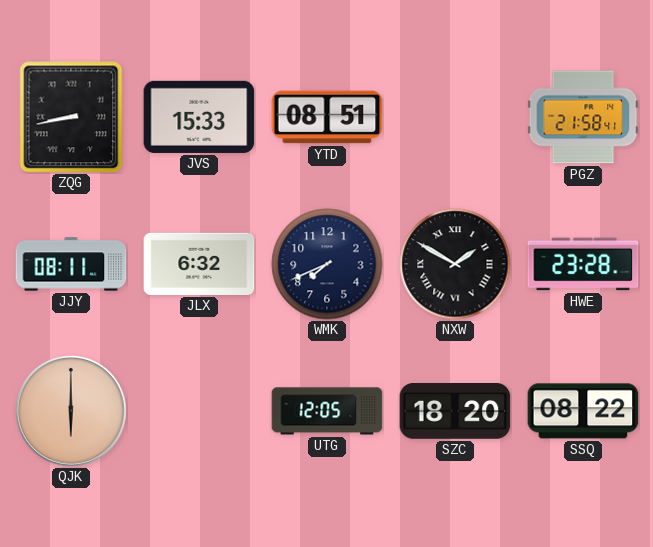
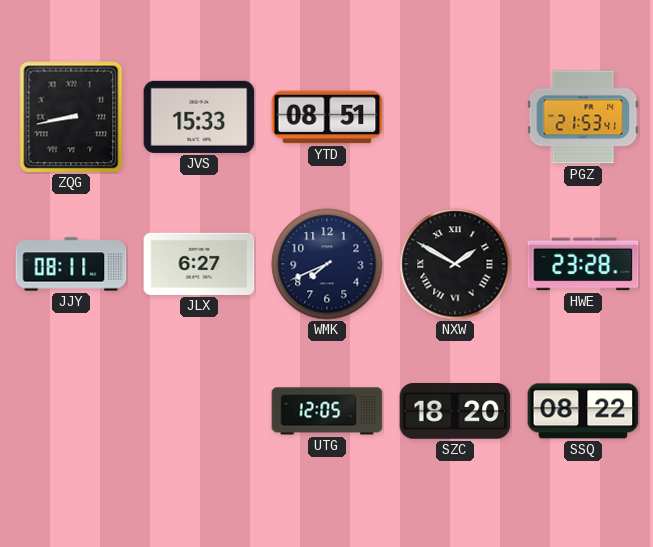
PGZ: 21:58 -> 21:53
JLX: 6:32 -> 6:27
QJK: 6:00 -> none
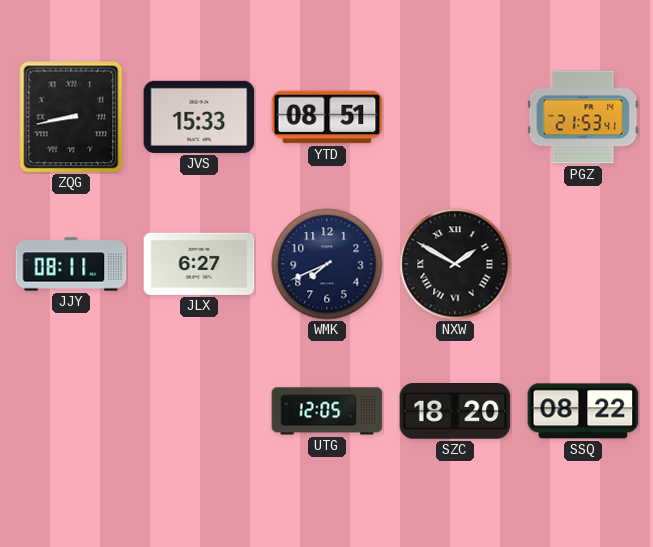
HWE: 23:28 -> none
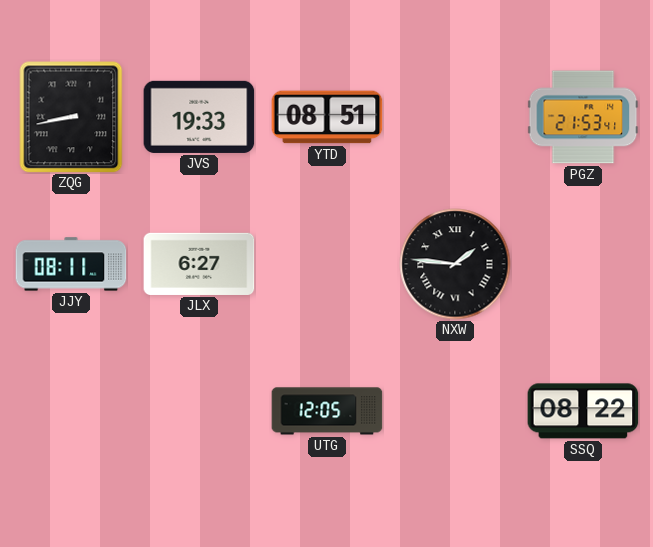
JVS: 15:33 -> 19:33
WMK: 7:41 -> none
NXW: 1:50 -> 1:46
SZC: 18:20 -> none
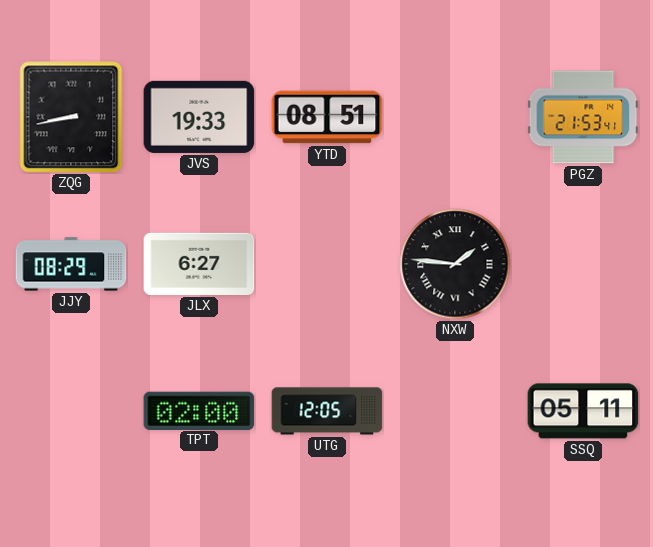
JJY: 08:11 -> 08:29
TPT: none -> 02:00
SSQ: 08:22 -> 05:11
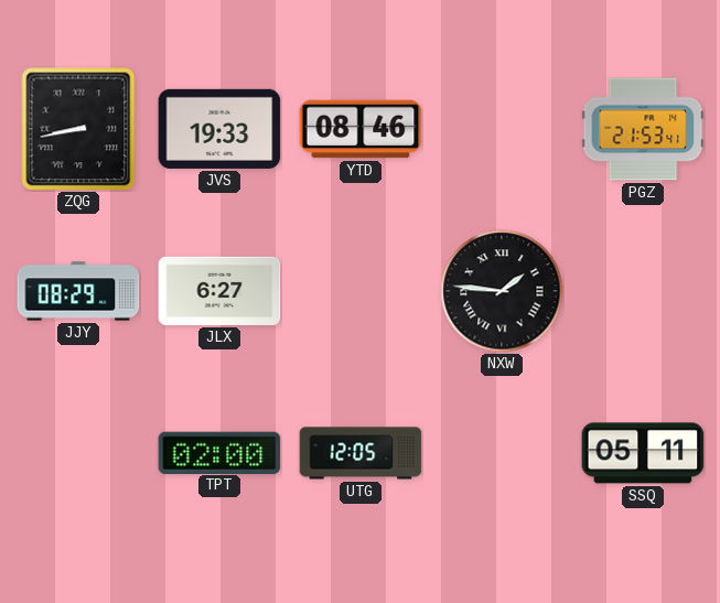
YTD: 08:51 -> 08:46
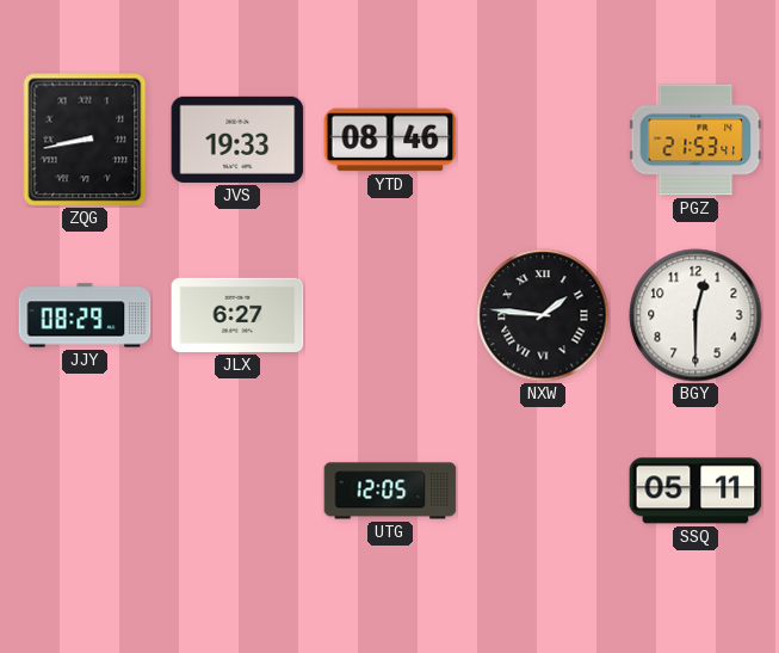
BGY: none -> 12:30
TPT: 02:00 -> none
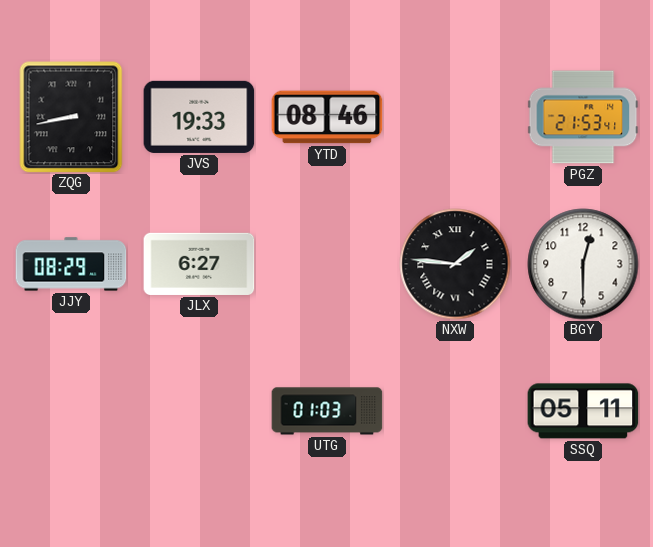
UTG: 12:05 -> 01:03
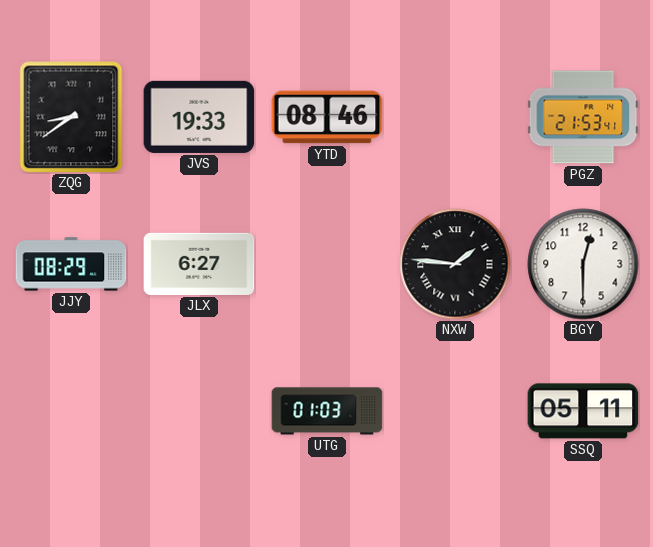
ZQG: 8:43 -> 8:39
